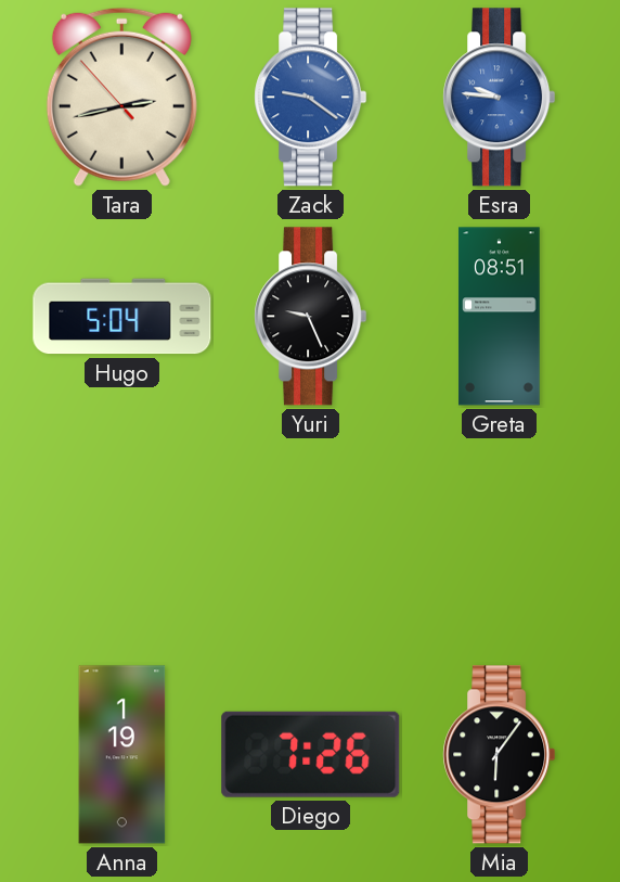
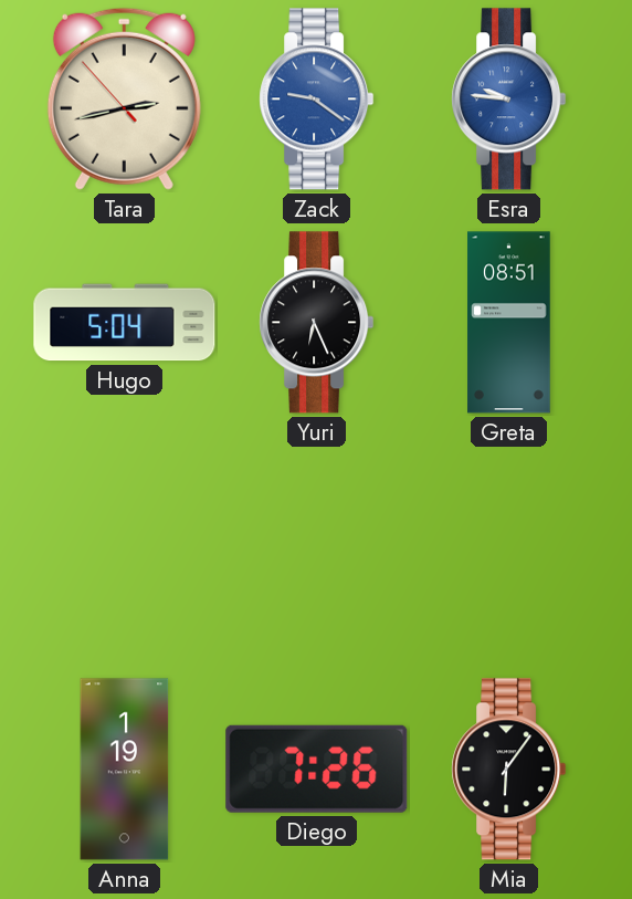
Yuri: 9:26 -> 6:26
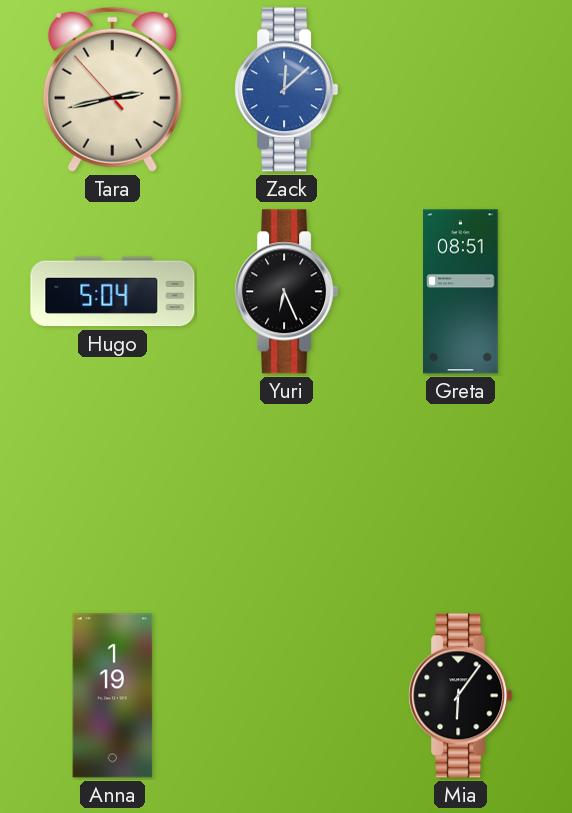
Zack: 9:21 -> 12:08
Esra: 9:46 -> none
Diego: 7:26 -> none
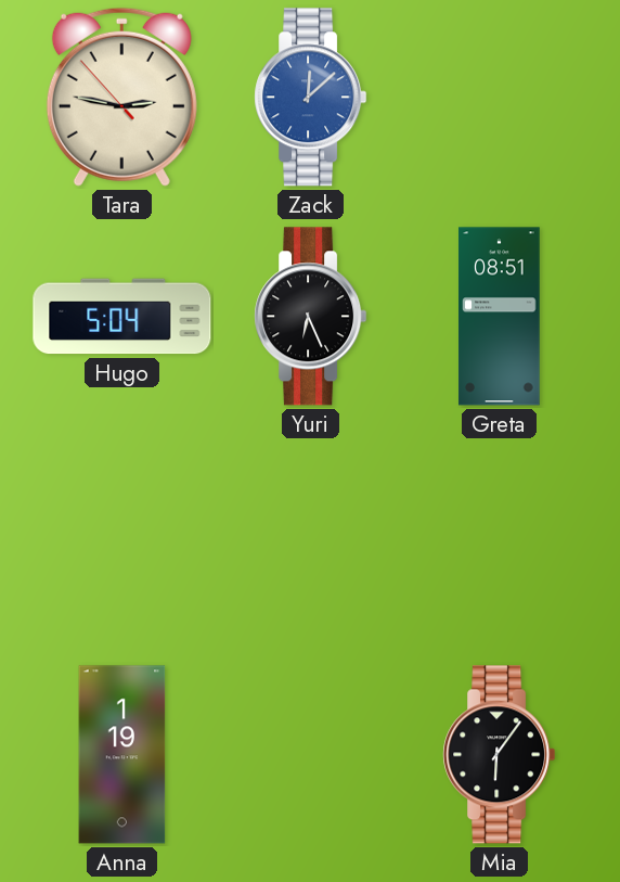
Tara: 2:42 -> 2:46
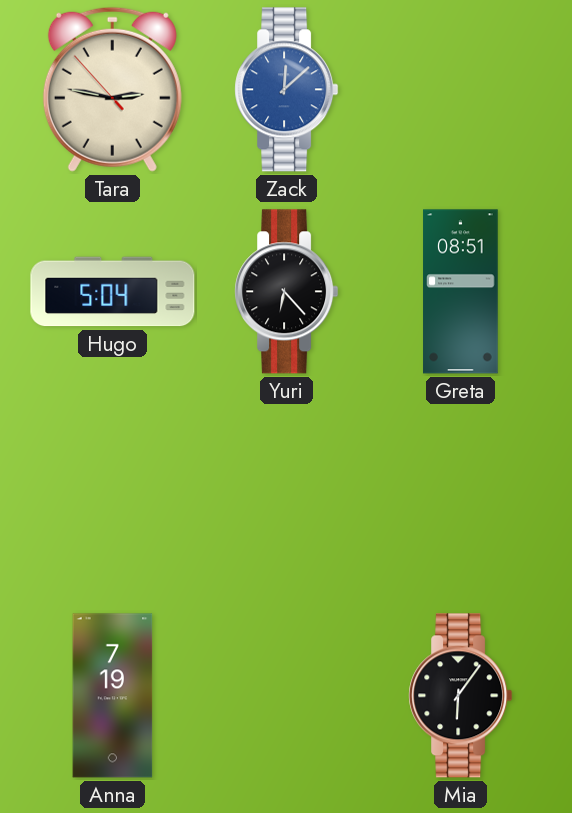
Yuri: 6:26 -> 6:23
Anna: 1:19 -> 7:19
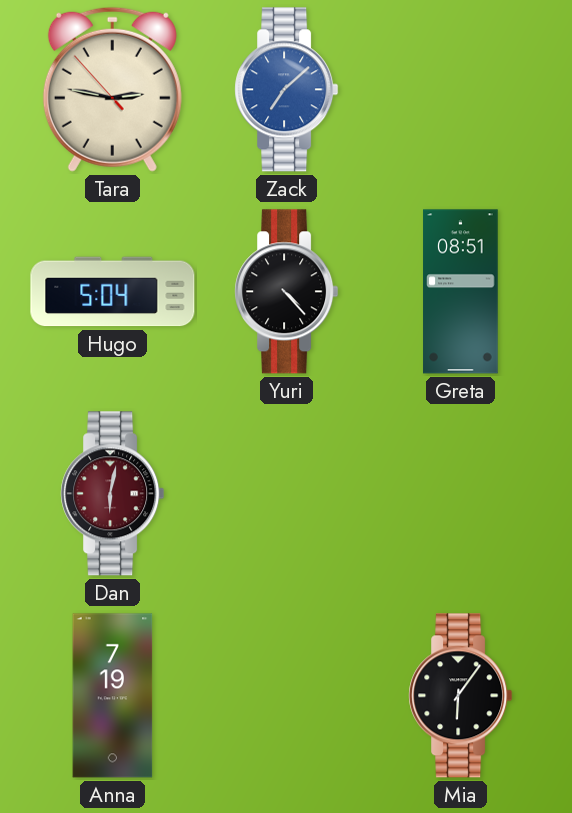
Zack: 12:08 -> 7:08
Yuri: 6:23 -> 4:23
Dan: none -> 6:02
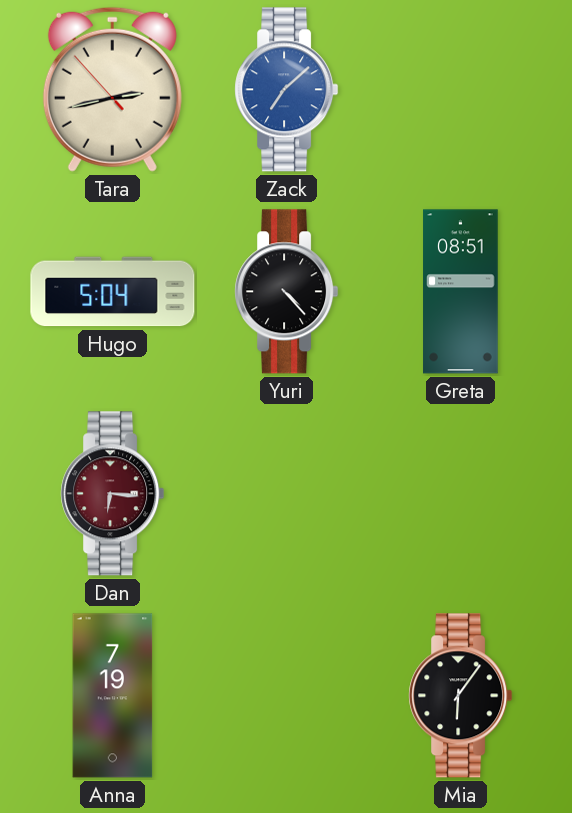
Tara: 2:46 -> 2:42
Dan: 6:02 -> 6:16
